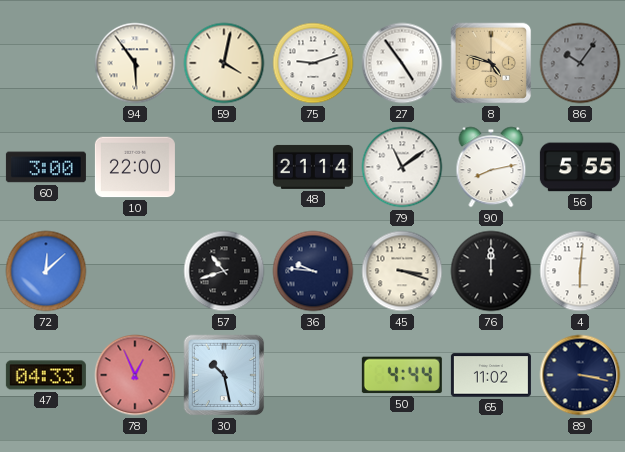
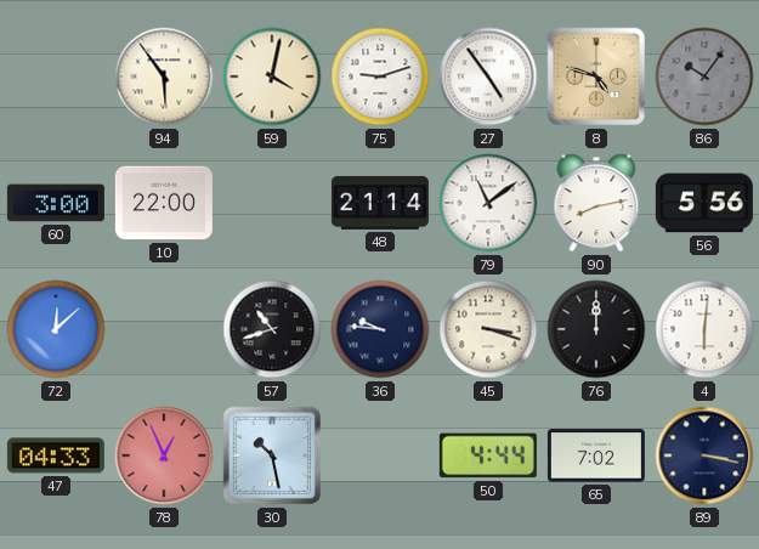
56: 5:55 -> 5:56
65: 11:02 -> 7:02
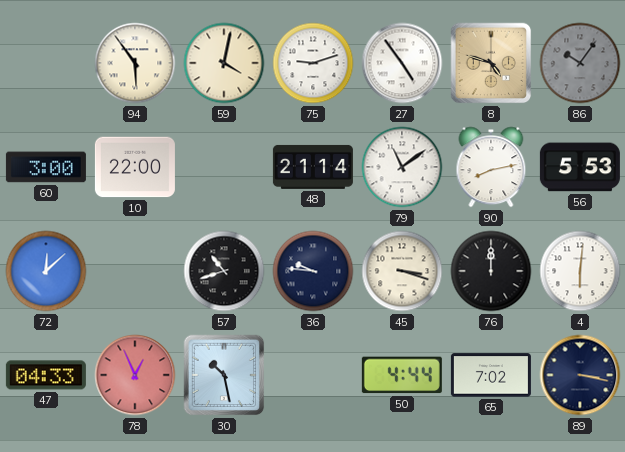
56: 5:56 -> 5:53
